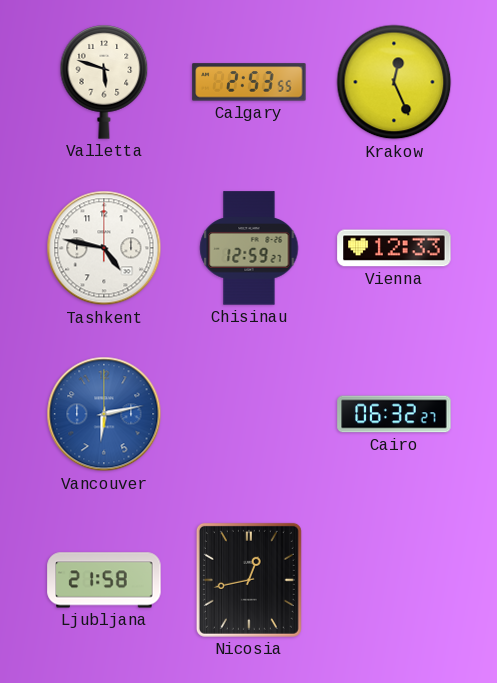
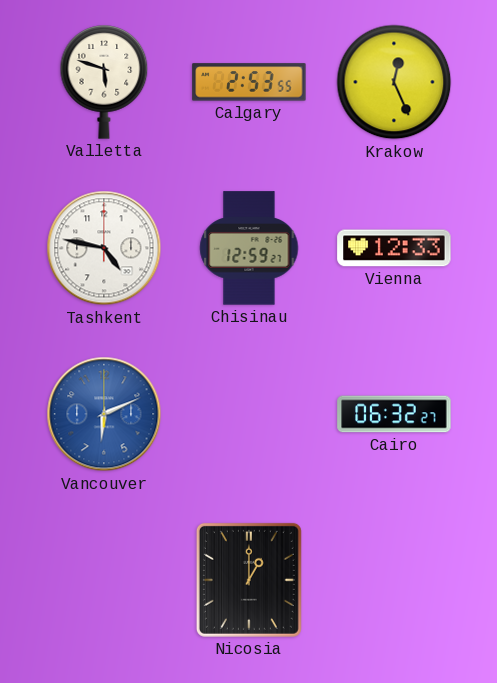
Vancouver: 6:13 -> 6:11
Ljubljana: 21:58 -> none
Nicosia: 12:43 -> 1:00
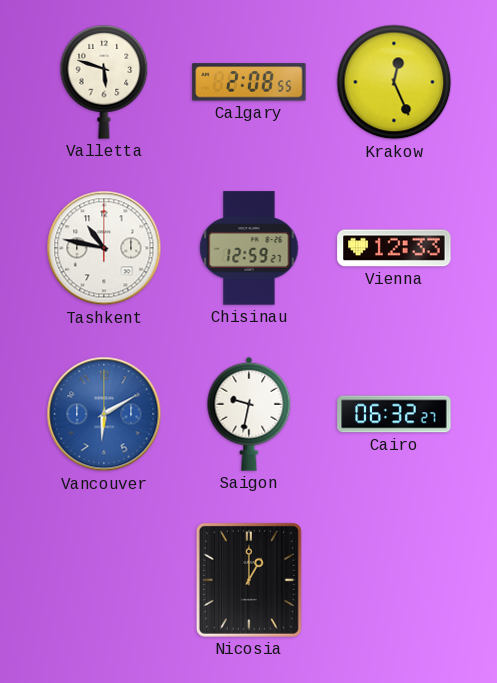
Calgary: 2:53 -> 2:08
Tashkent: 4:47 -> 10:47
Vancouver: 6:11 -> 6:10
Saigon: none -> 9:32
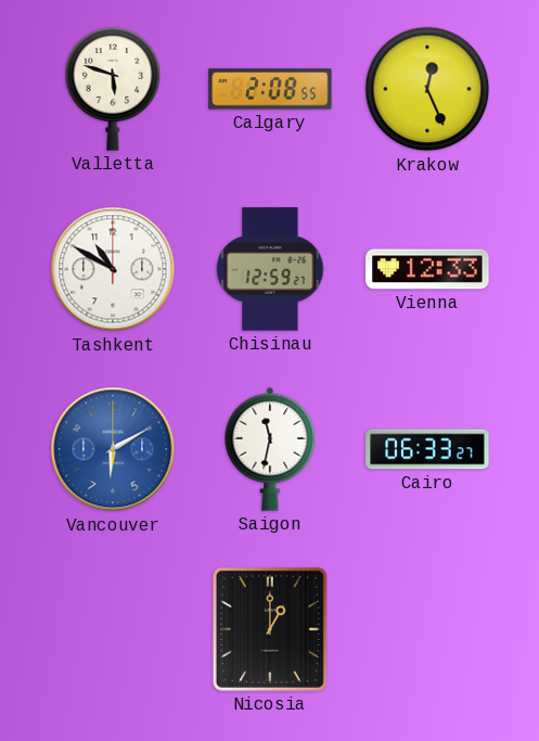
Tashkent: 10:47 -> 10:50
Saigon: 9:32 -> 11:32
Cairo: 06:32 -> 06:33
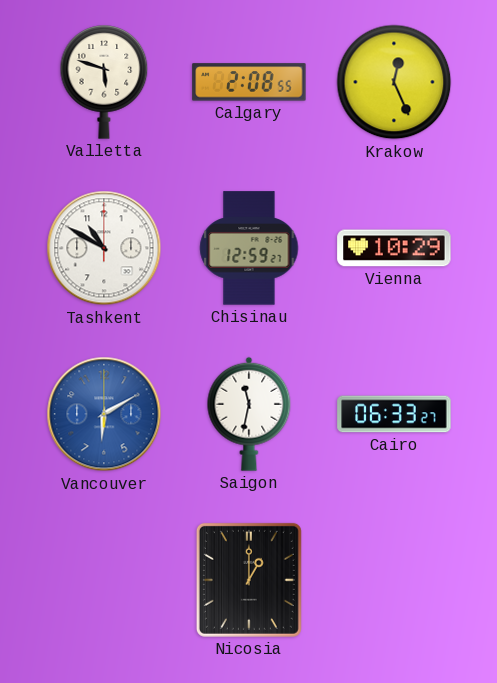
Vienna: 12:33 -> 10:29
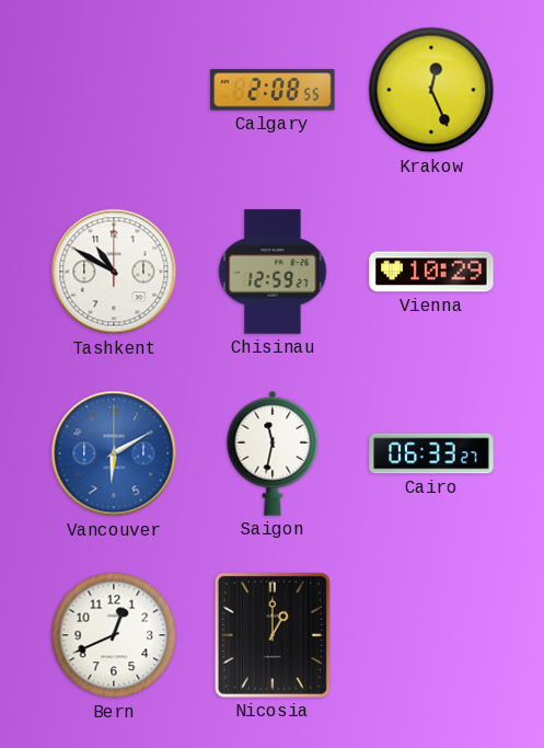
Valletta: 5:48 -> none
Bern: none -> 12:41
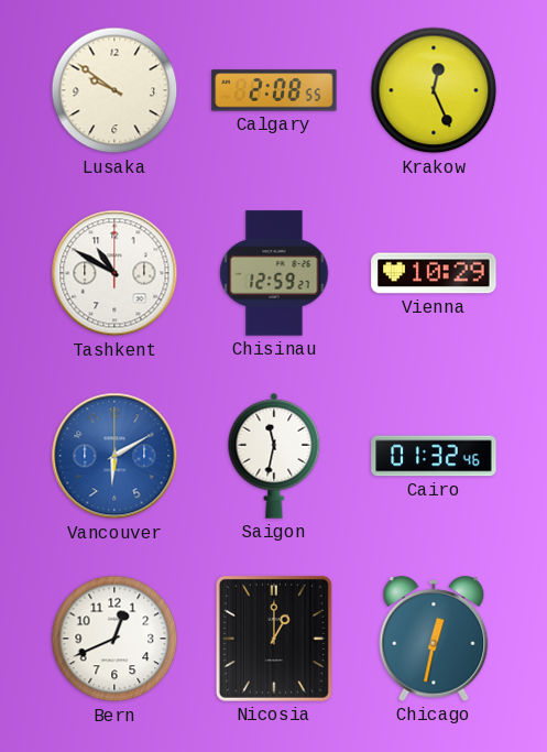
Lusaka: none -> 9:51
Cairo: 06:33 -> 01:32
Chicago: none -> 12:32
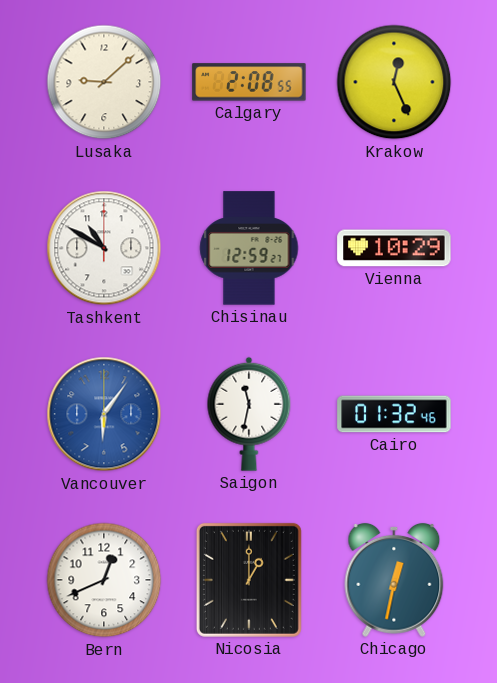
Lusaka: 9:51 -> 9:08
Vancouver: 6:10 -> 6:06
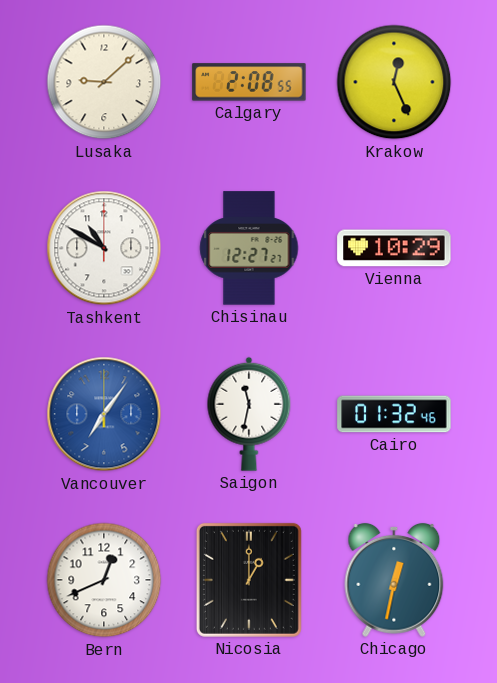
Chisinau: 12:59 -> 12:27
Vancouver: 6:06 -> 7:06
